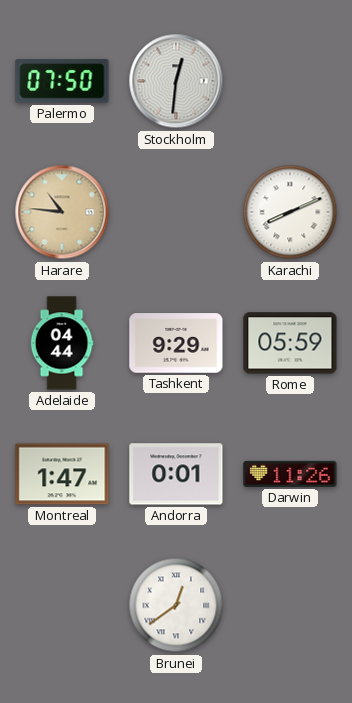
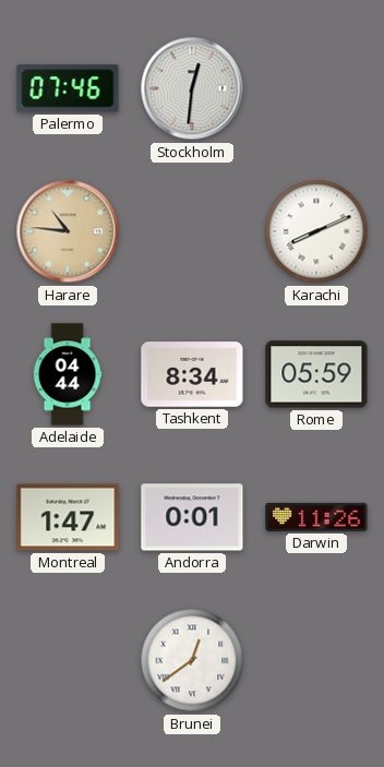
Palermo: 07:50 -> 07:46
Tashkent: 9:29 -> 8:34
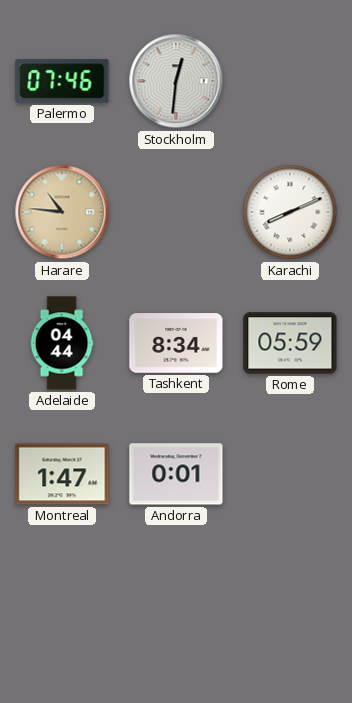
Darwin: 11:26 -> none
Brunei: 12:39 -> none
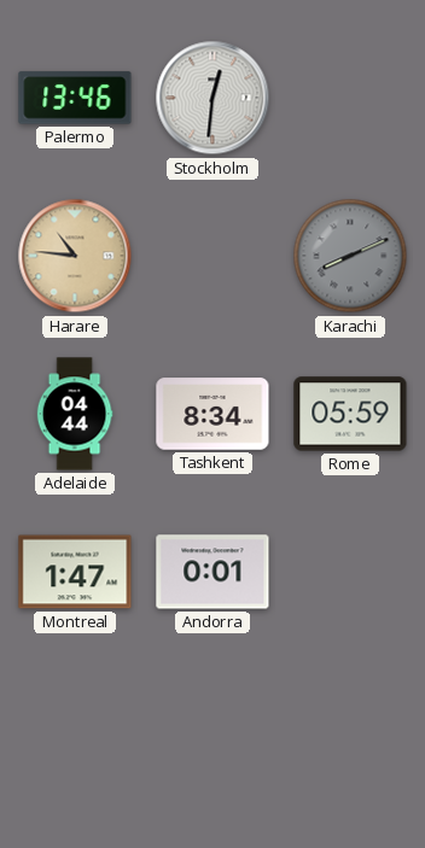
Palermo: 07:46 -> 13:46
Karachi dial: white -> grey
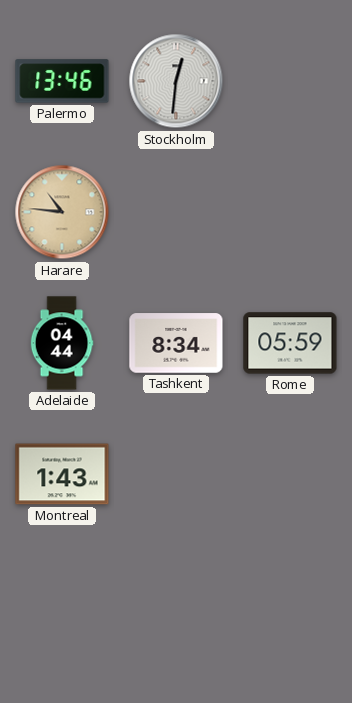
Karachi: 8:11 -> none
Montreal: 1:47 -> 1:43
Andorra: 0:01 -> none
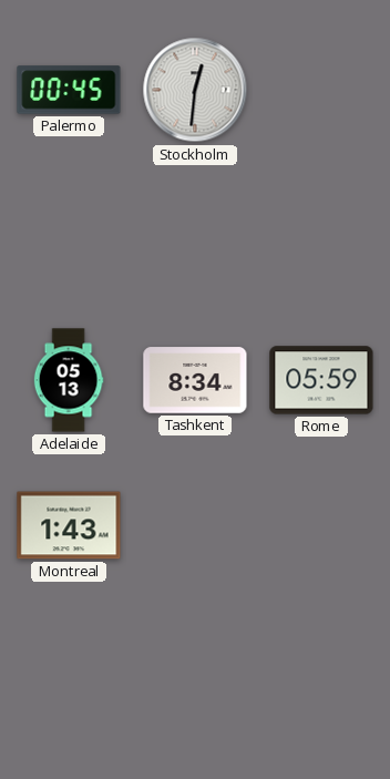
Palermo: 13:46 -> 00:45
Harare: 10:46 -> none
Adelaide: 04:44 -> 05:13
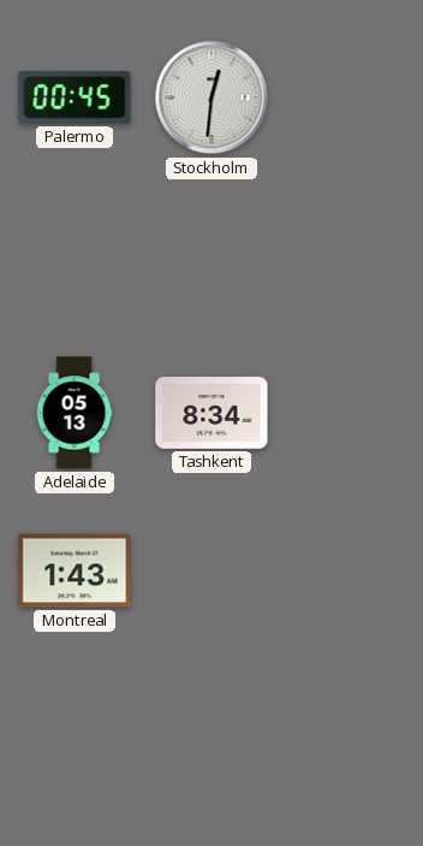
Rome: 05:59 -> none
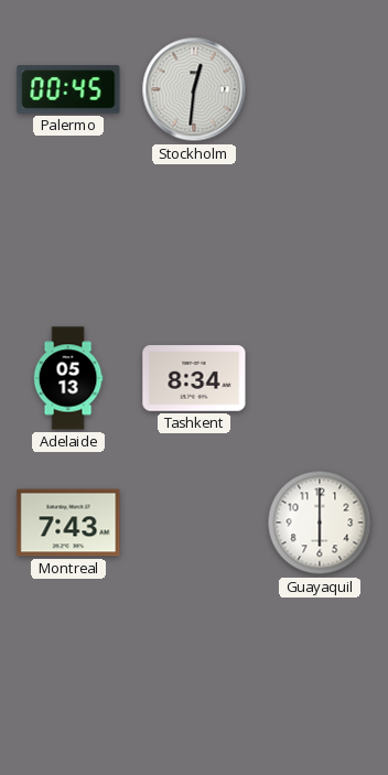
Montreal: 1:43 -> 7:43
Guayaquil: none -> 6:00
